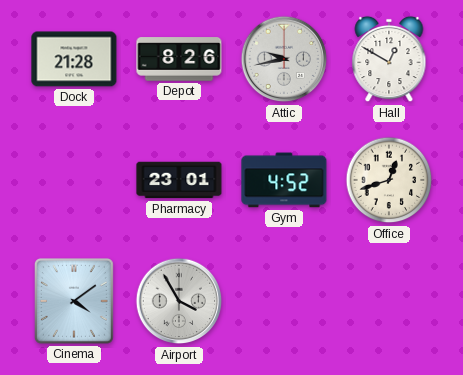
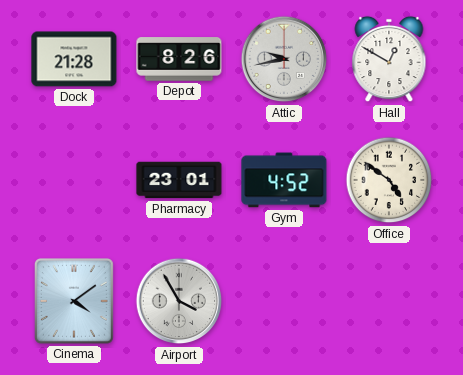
Office: 12:42 -> 4:51
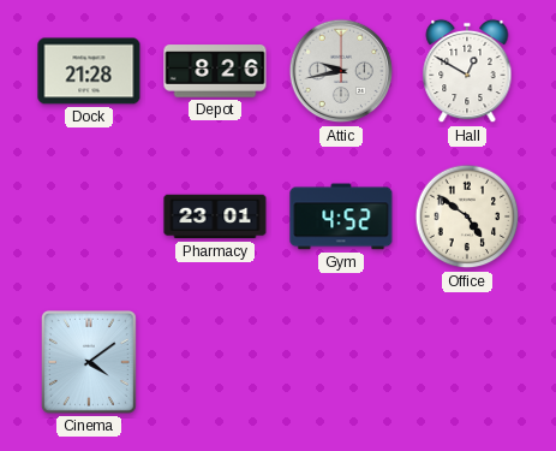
Airport: 3:55 -> none
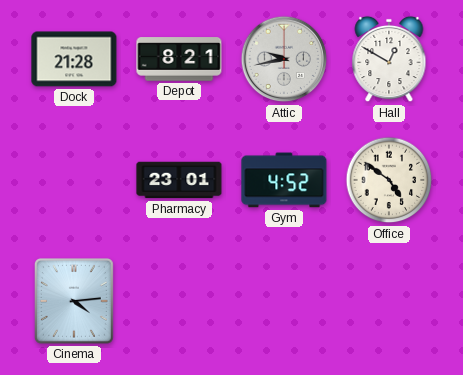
Depot: 8:26 -> 8:21
Cinema: 4:09 -> 4:14
